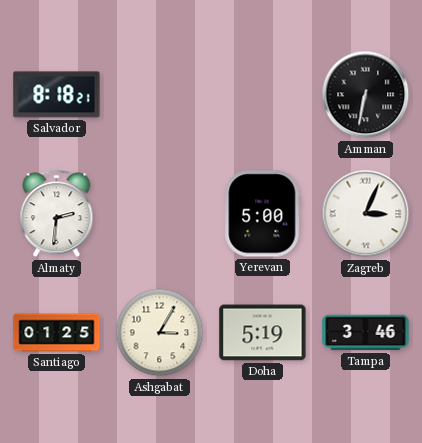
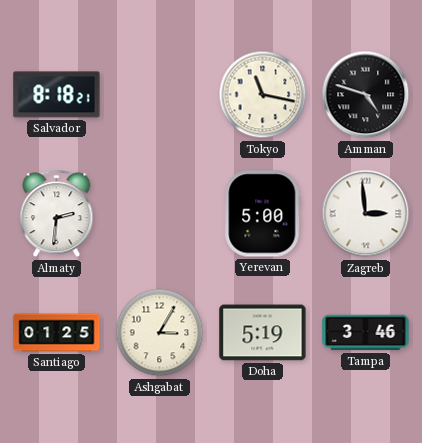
Tokyo: none -> 11:17
Amman: 6:32 -> 4:48
Zagreb: 3:04 -> 2:59
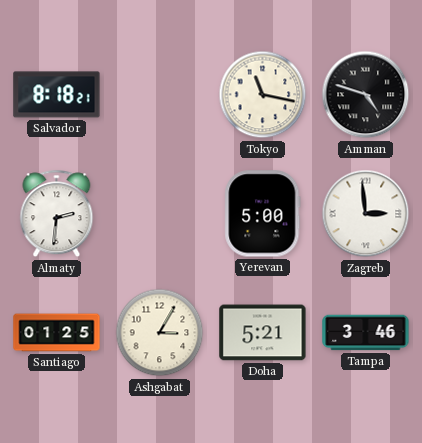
Doha: 5:19 -> 5:21
